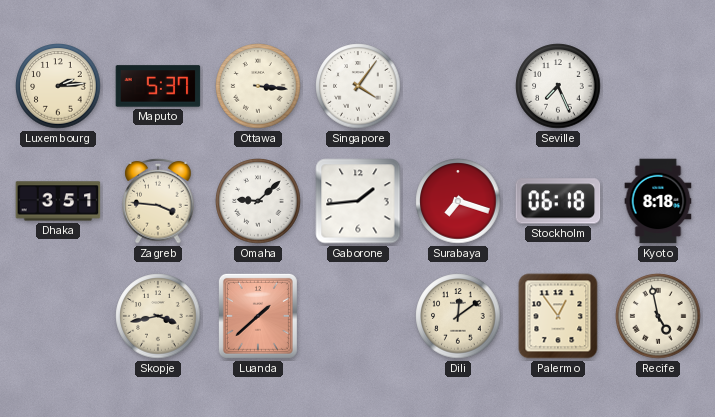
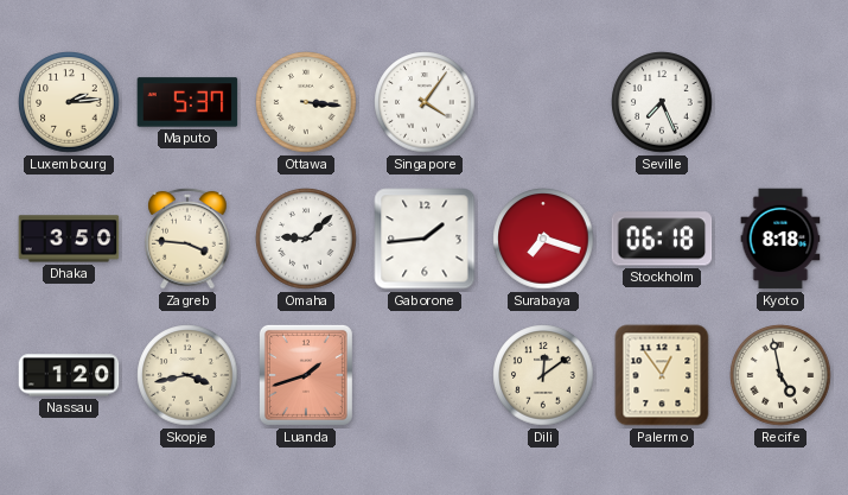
Dhaka: 3:51 -> 3:50
Nassau: none -> 1:20
Luanda: 1:38 -> 1:42
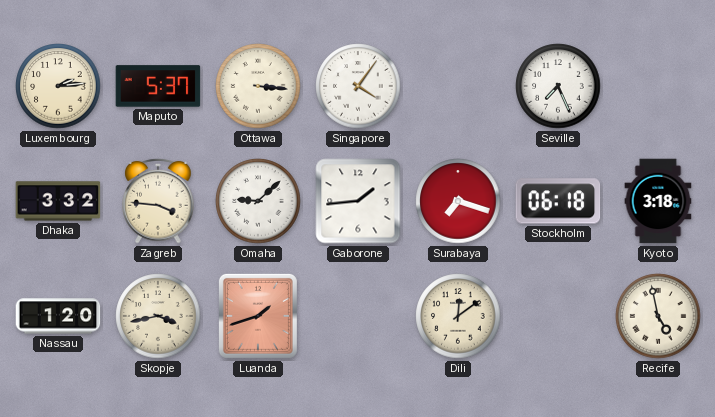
Dhaka: 3:50 -> 3:32
Kyoto: 8:18 -> 3:18
Palermo: 12:54 -> none
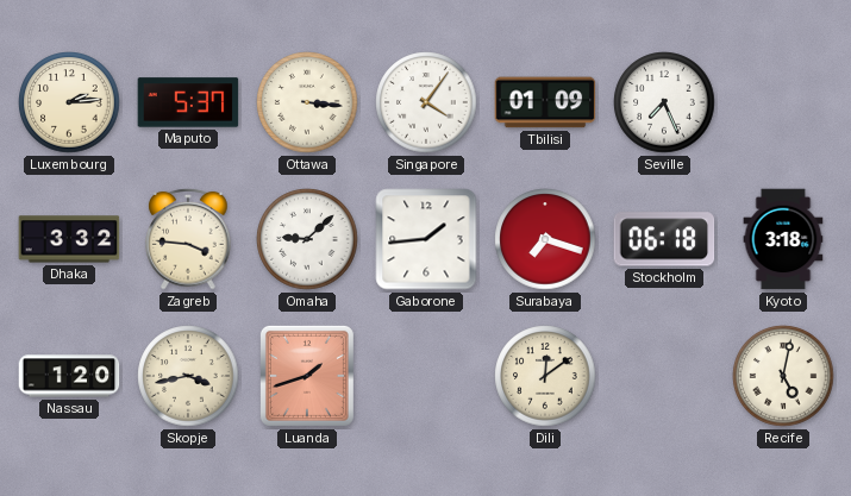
Tbilisi: none -> 01:09
Recife: 4:58 -> 5:02
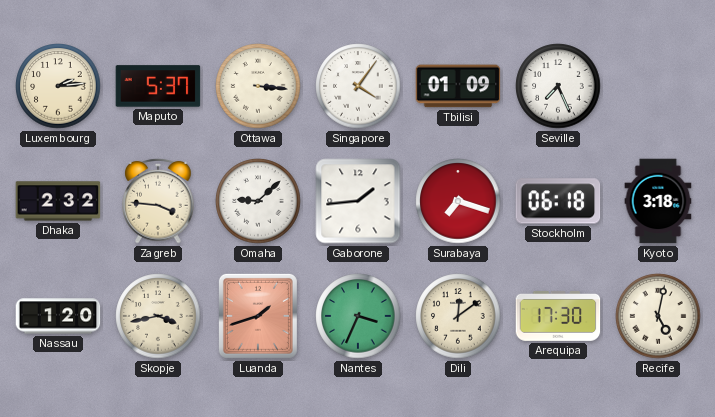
Dhaka: 3:32 -> 2:32
Nantes: none -> 3:34
Arequipa: none -> 17:30
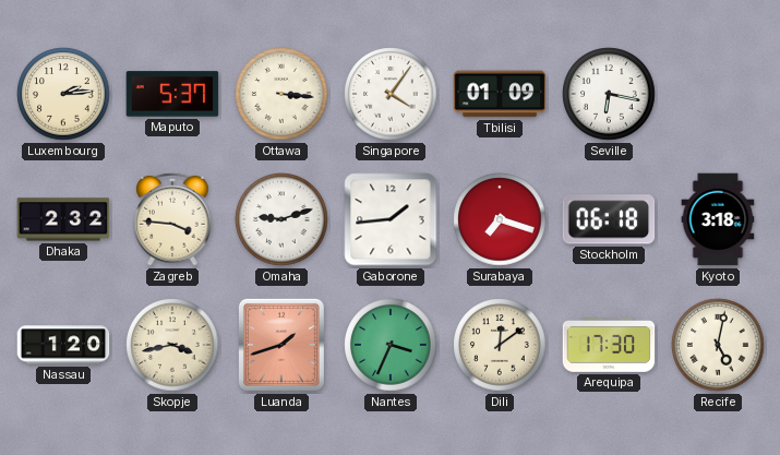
Seville: 7:26 -> 6:17
Omaha: 9:08 -> 9:12
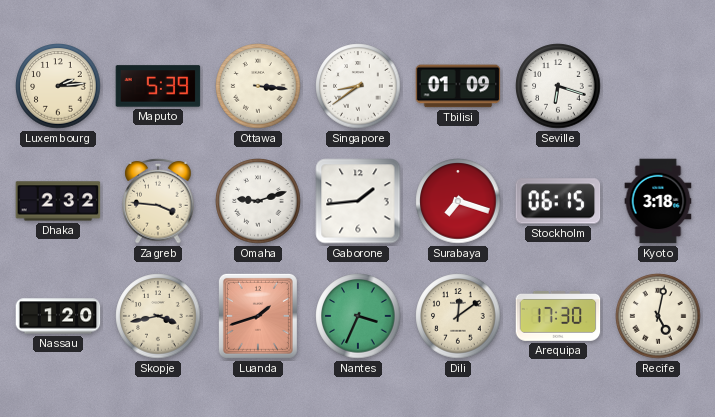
Maputo: 5:37 -> 5:39
Singapore: 4:06 -> 8:39
Seville: 6:17 -> 6:18
Stockholm: 06:18 -> 06:15
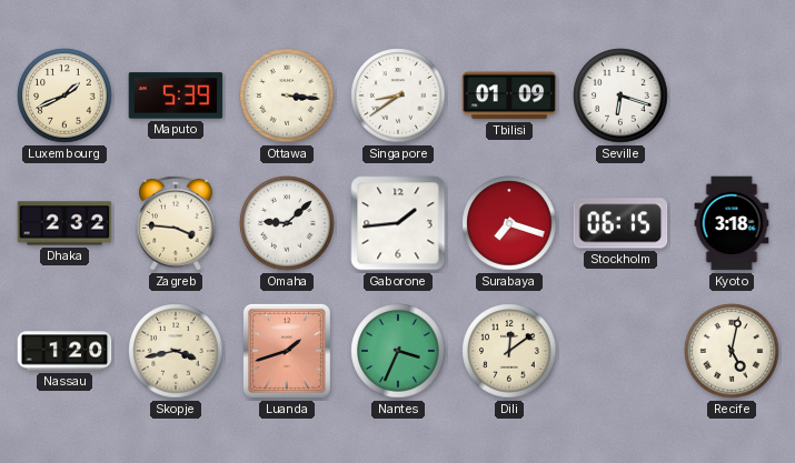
Luxembourg: 2:14 -> 1:41
Omaha: 9:12 -> 9:08
Arequipa: 17:30 -> none
